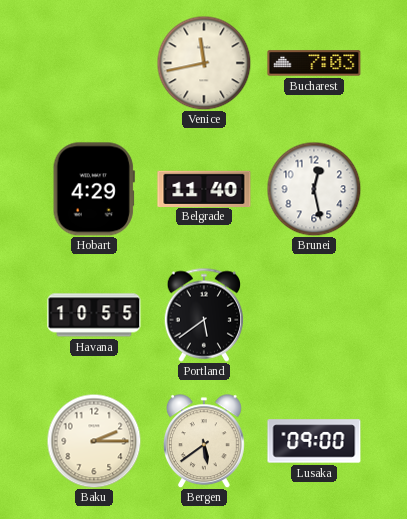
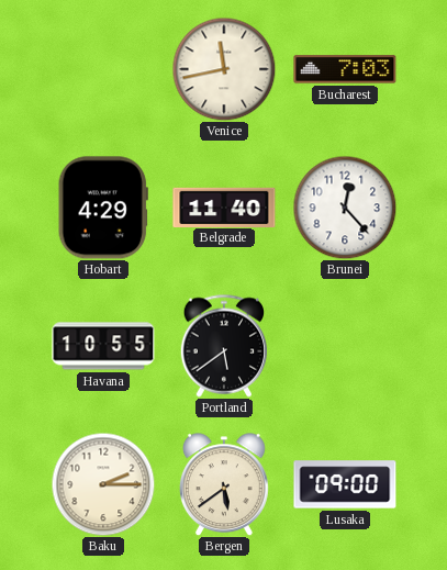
Brunei: 12:28 -> 12:23
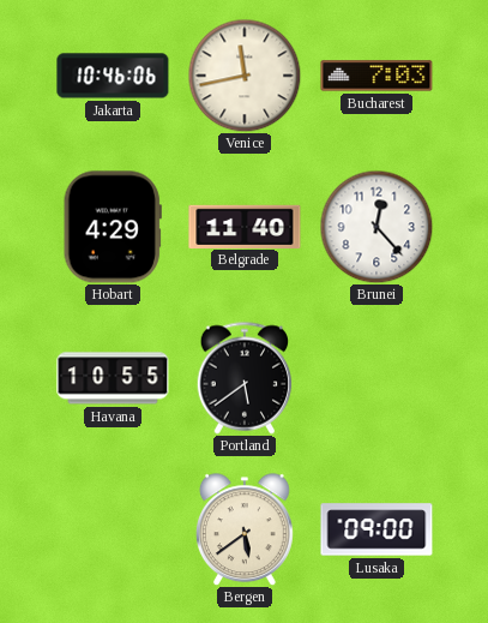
Jakarta: none -> 10:46
Baku: 2:15 -> none
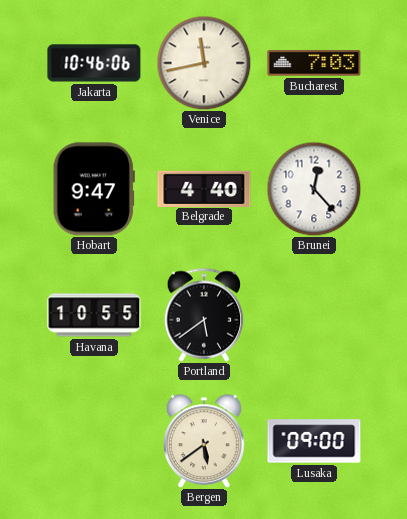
Hobart: 4:29 -> 9:47
Belgrade: 11:40 -> 4:40
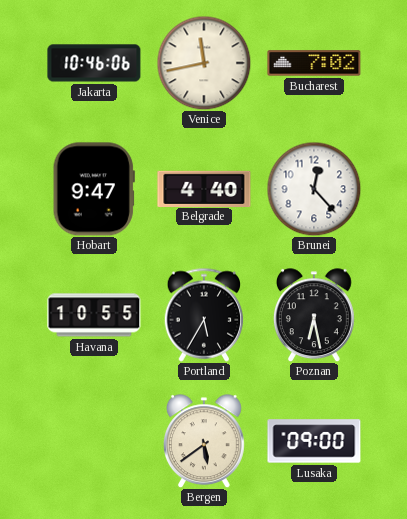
Bucharest: 7:03 -> 7:02
Portland: 5:39 -> 5:35
Poznan: none -> 6:28
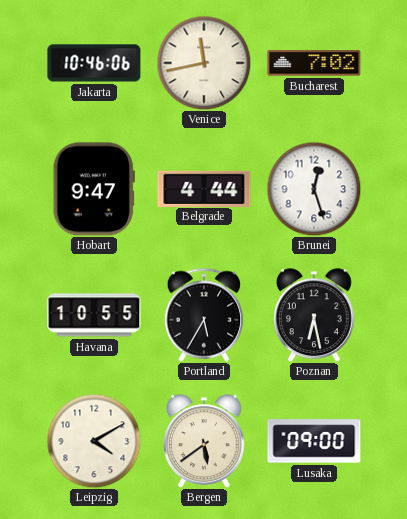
Belgrade: 4:40 -> 4:44
Brunei: 12:23 -> 12:27
Leipzig: none -> 4:10
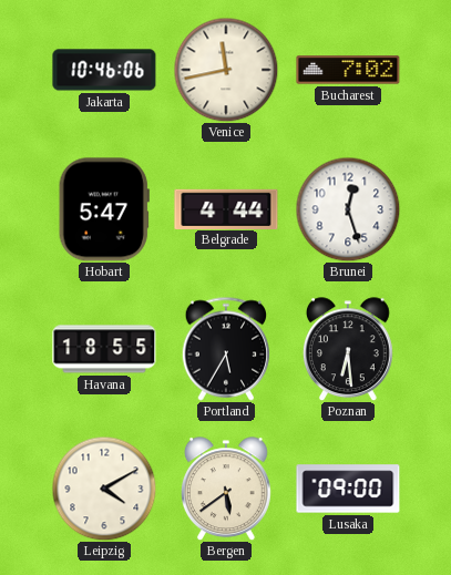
Hobart: 9:47 -> 5:47
Havana: 10:55 -> 18:55
Poznan: 6:28 -> 6:29
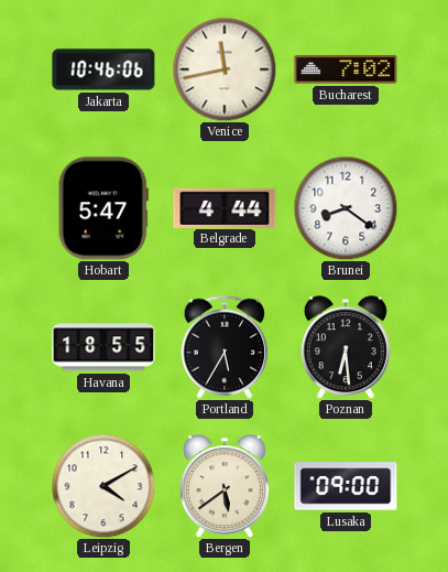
Brunei: 12:27 -> 8:21
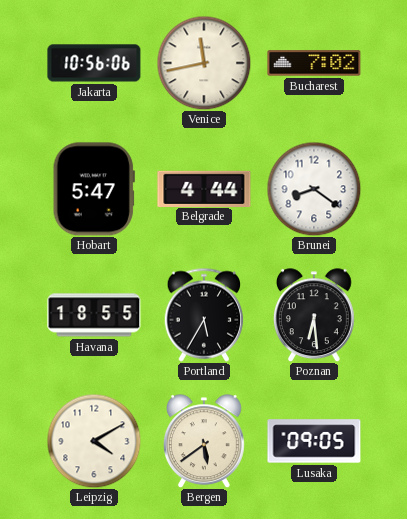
Jakarta: 10:46 -> 10:56
Lusaka: 09:00 -> 09:05
